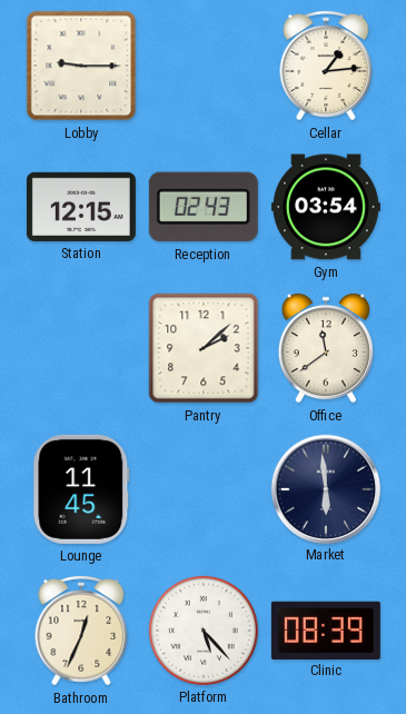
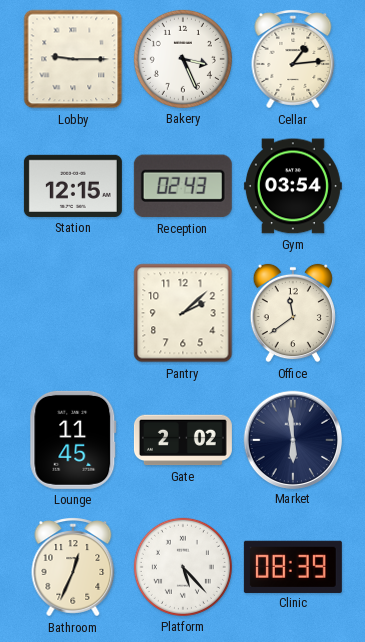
Bakery: none -> 3:26
Gate: none -> 2:02
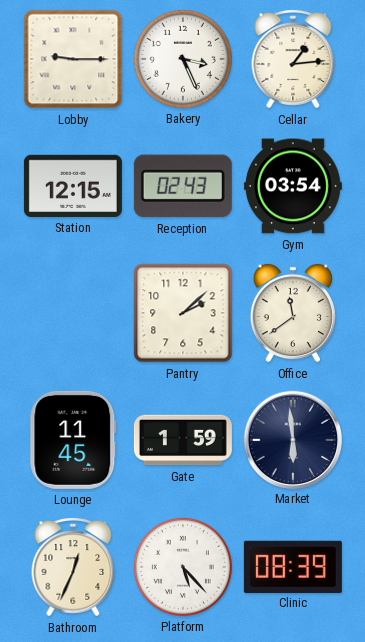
Gate: 2:02 -> 1:59
